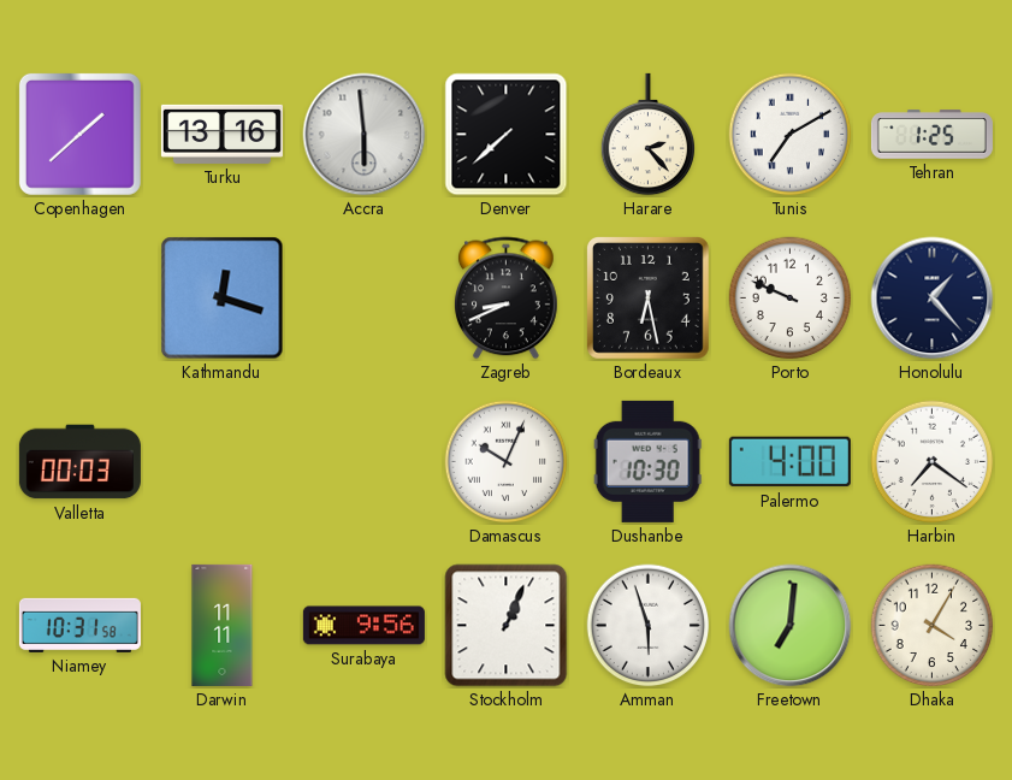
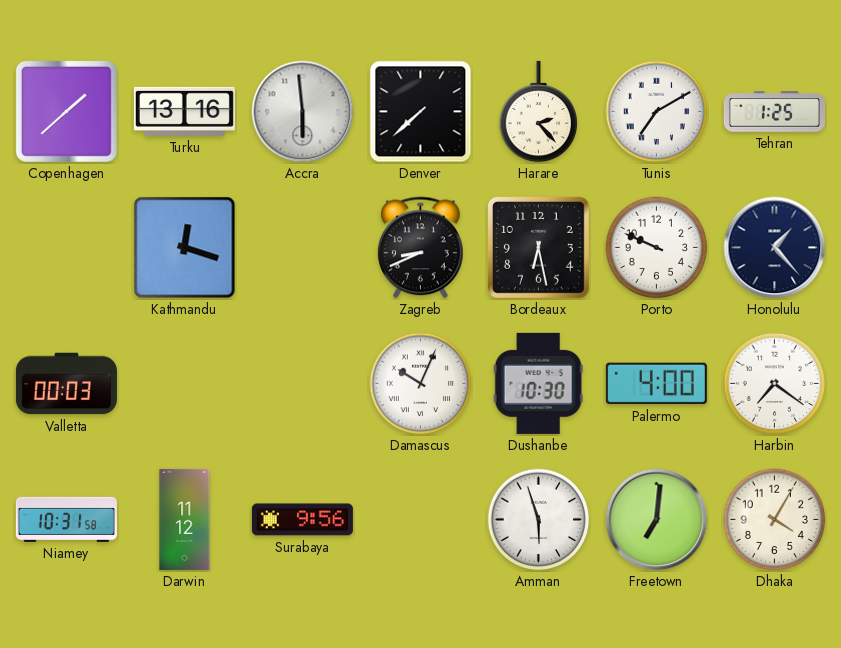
Darwin: 11:11 -> 11:12
Stockholm: 1:04 -> none
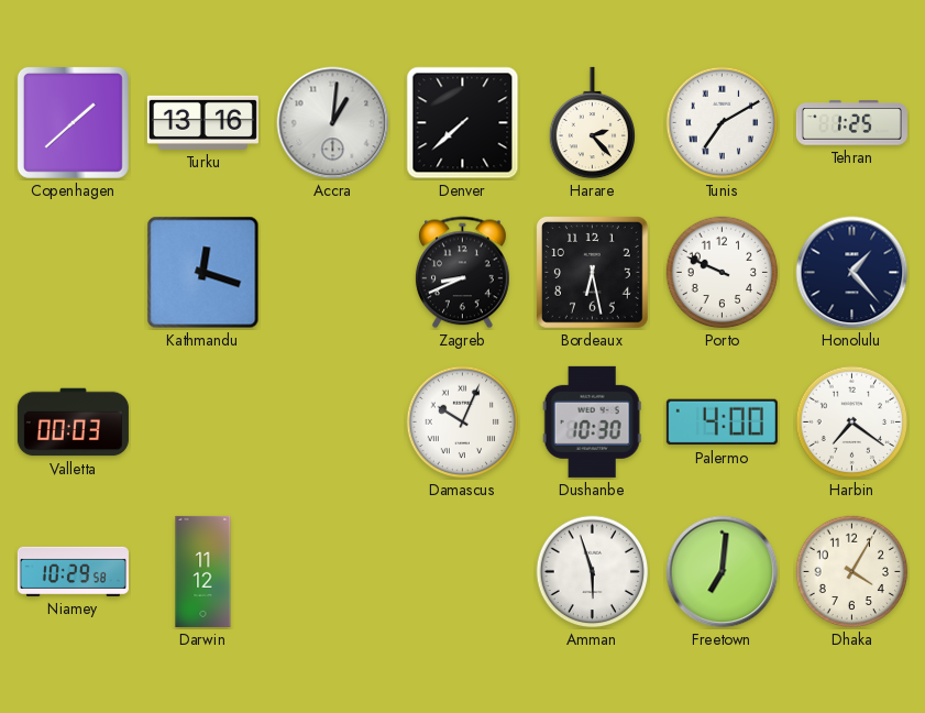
Accra: 5:59 -> 1:01
Niamey: 10:31 -> 10:29
Surabaya: 9:56 -> none
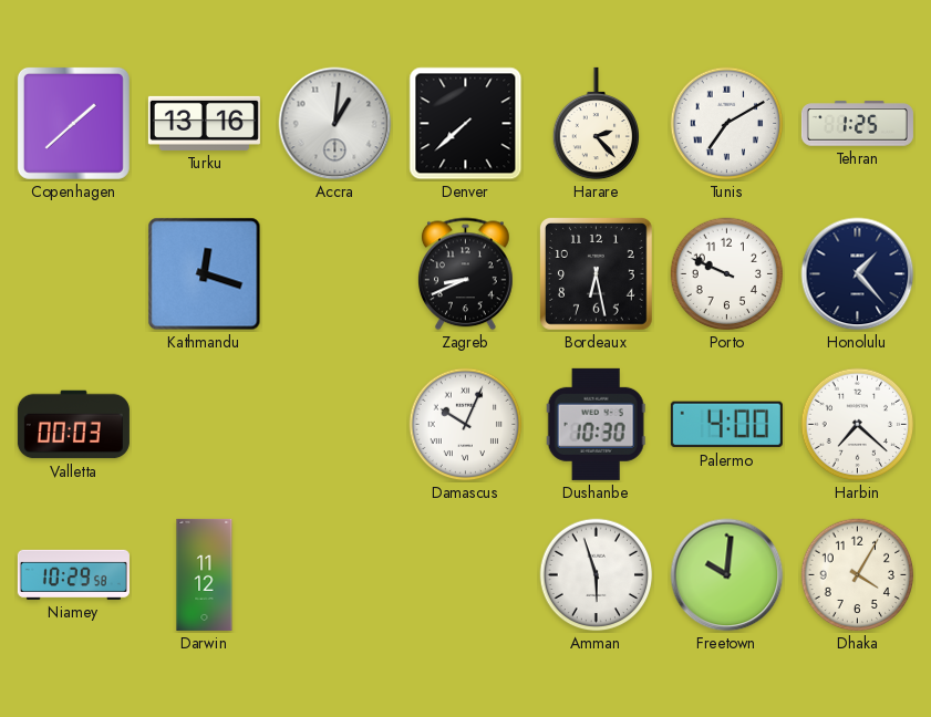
Harbin: 7:21 -> 7:22
Freetown: 7:01 -> 10:01
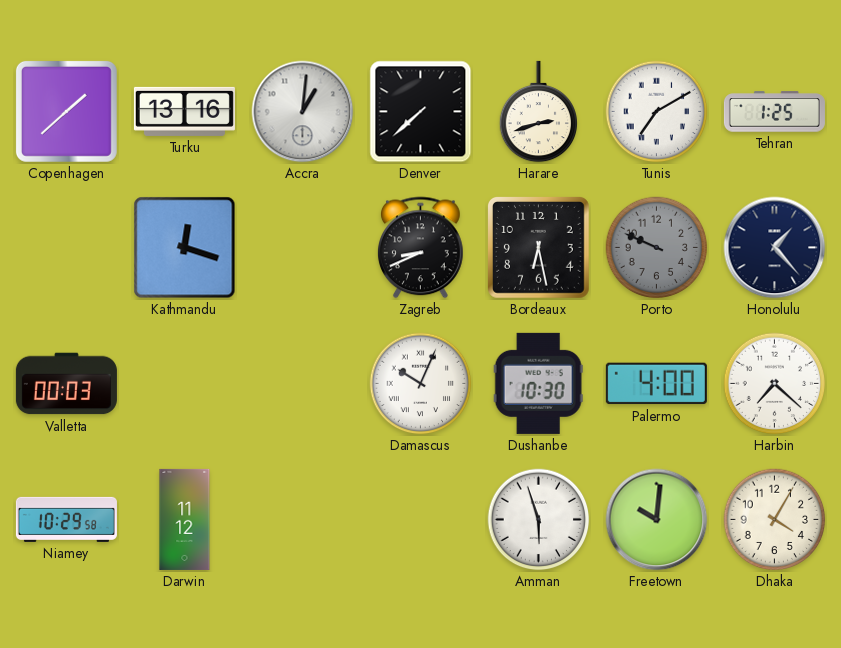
Harare: 2:23 -> 2:42
Porto dial: white -> grey
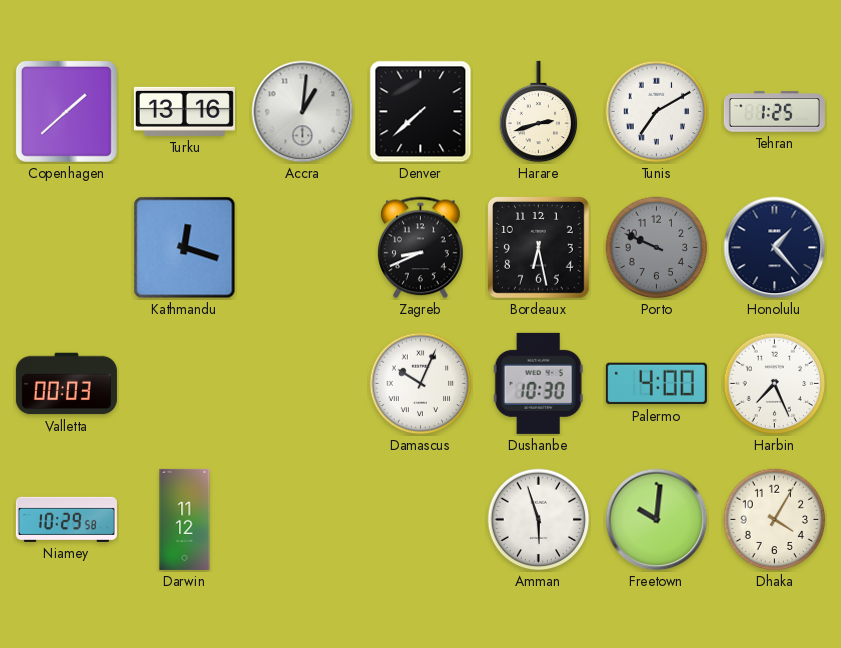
Harbin: 7:22 -> 7:26
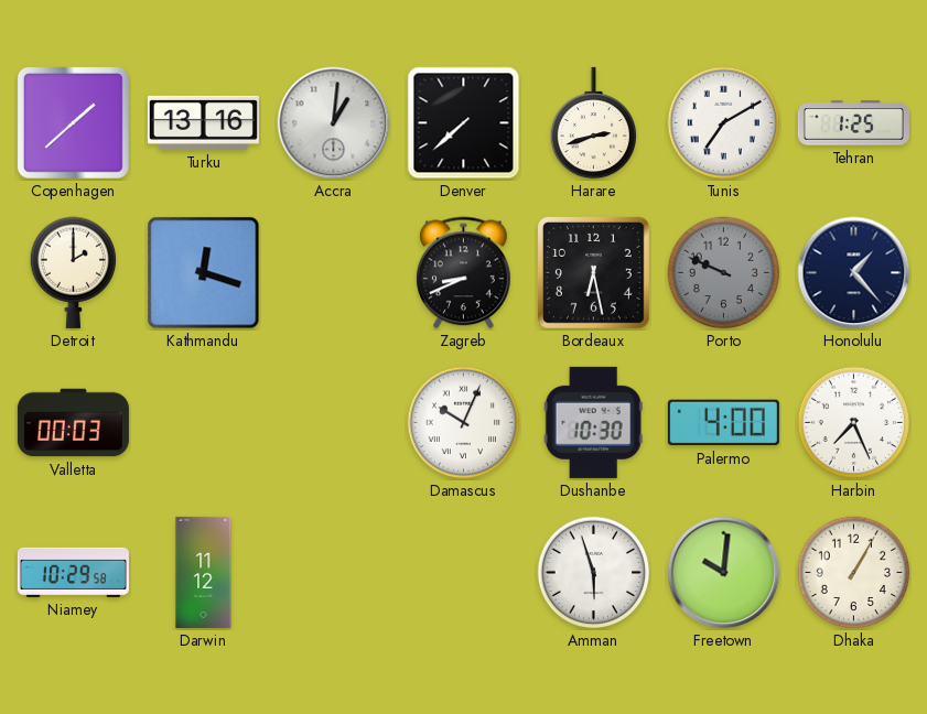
Detroit: none -> 2:00
Dhaka: 4:05 -> 1:05
